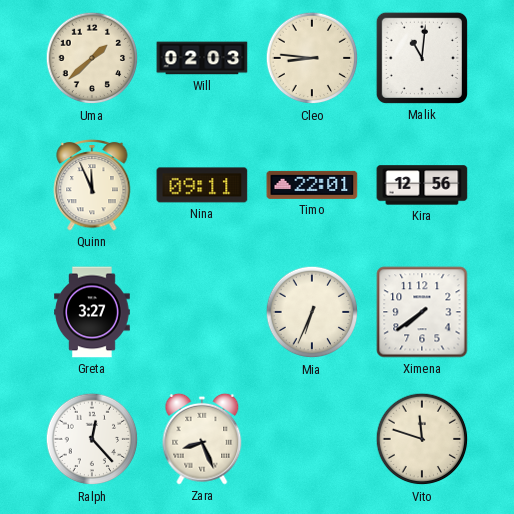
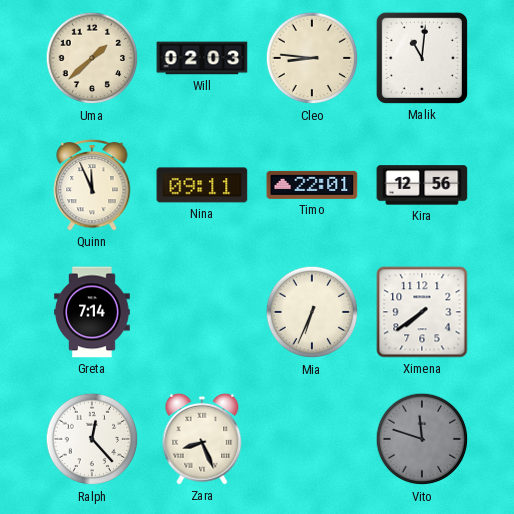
Greta: 3:27 -> 7:14
Vito dial: cream -> grey
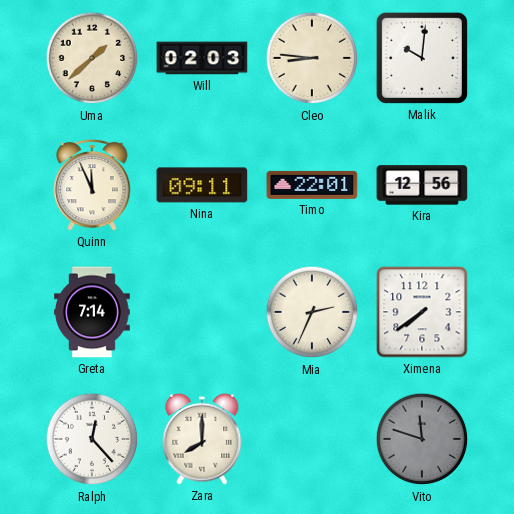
Malik: 11:01 -> 10:01
Mia: 6:34 -> 2:34
Zara: 8:26 -> 8:00
